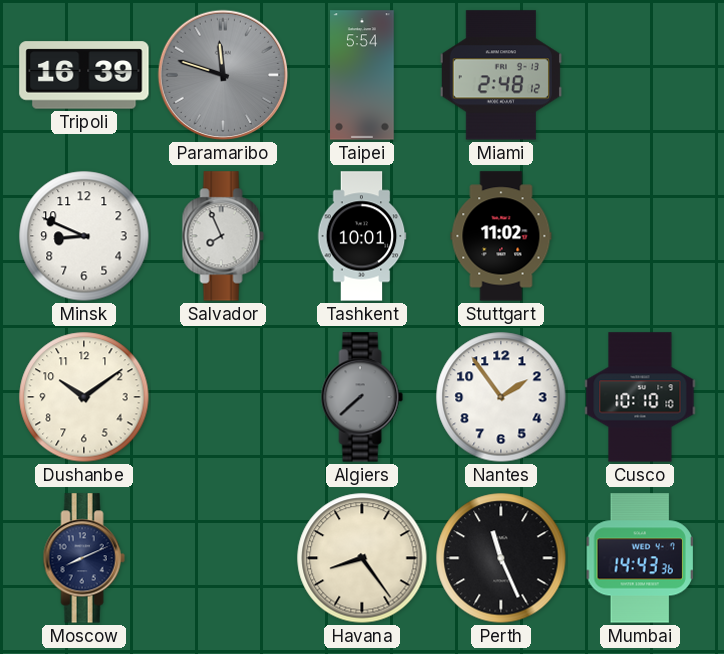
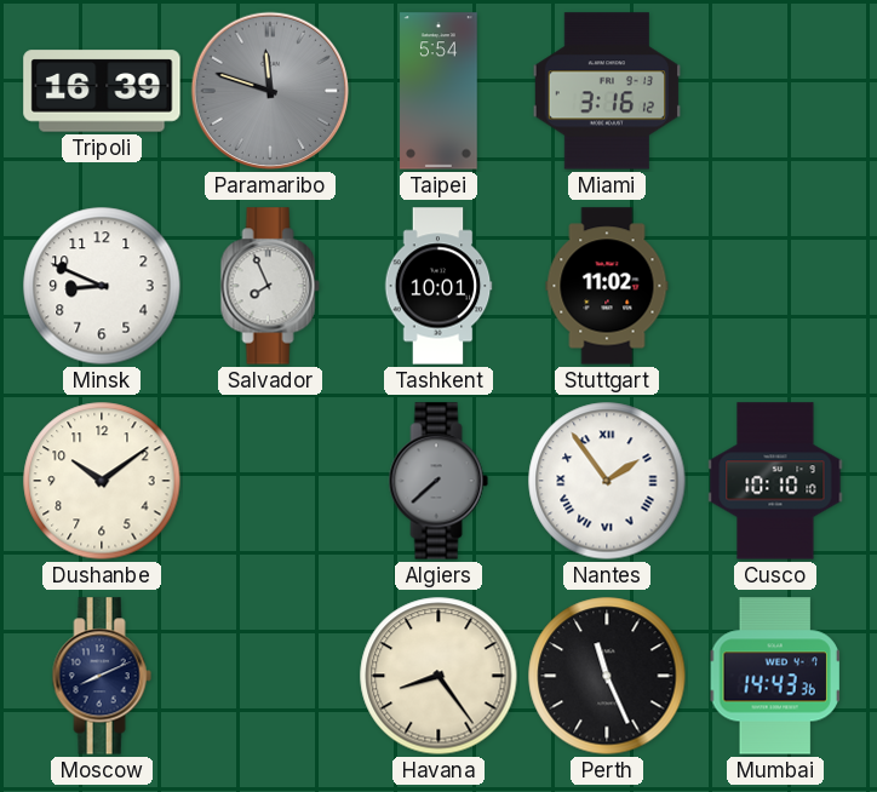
Miami: 2:48 -> 3:16
Nantes numerals: Arabic -> Roman
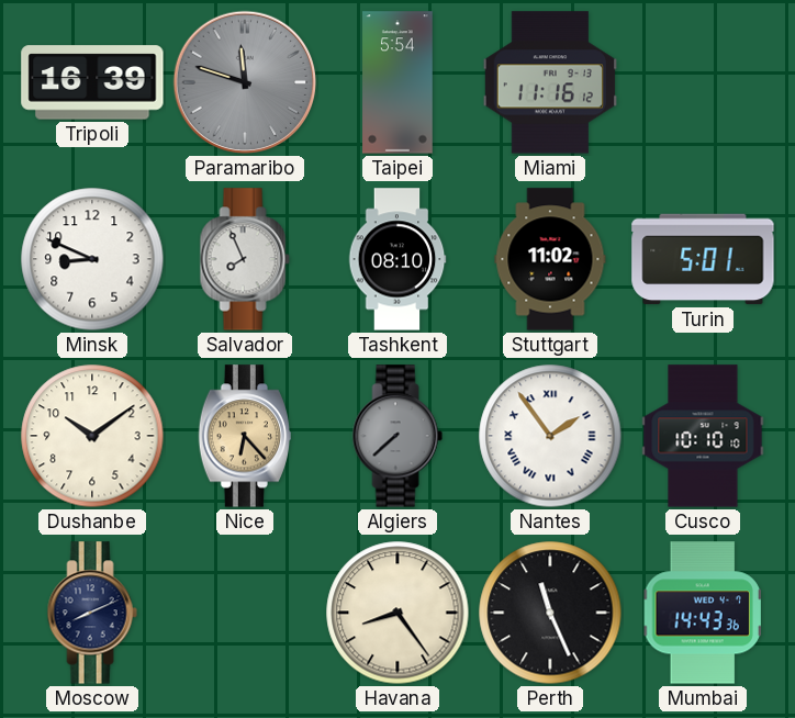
Miami: 3:16 -> 11:16
Tashkent: 10:01 -> 08:10
Turin: none -> 5:01
Nice: none -> 6:23
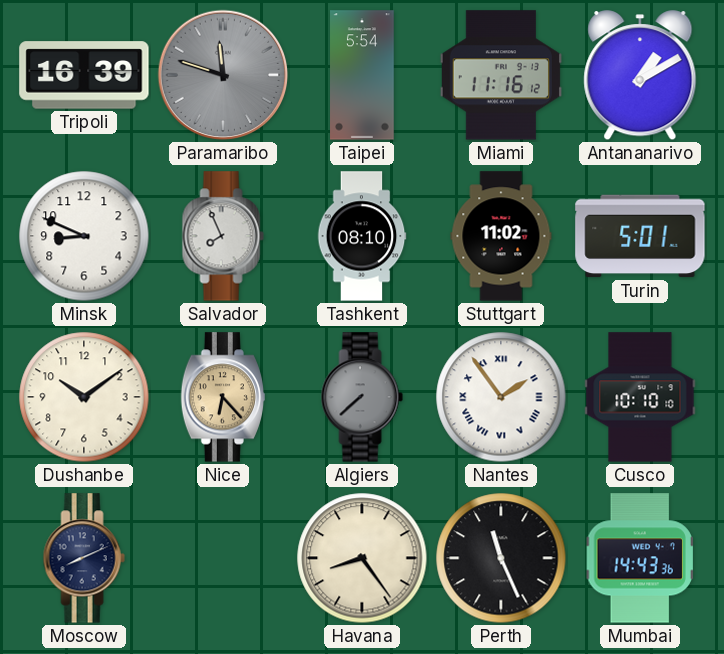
Antananarivo: none -> 1:10
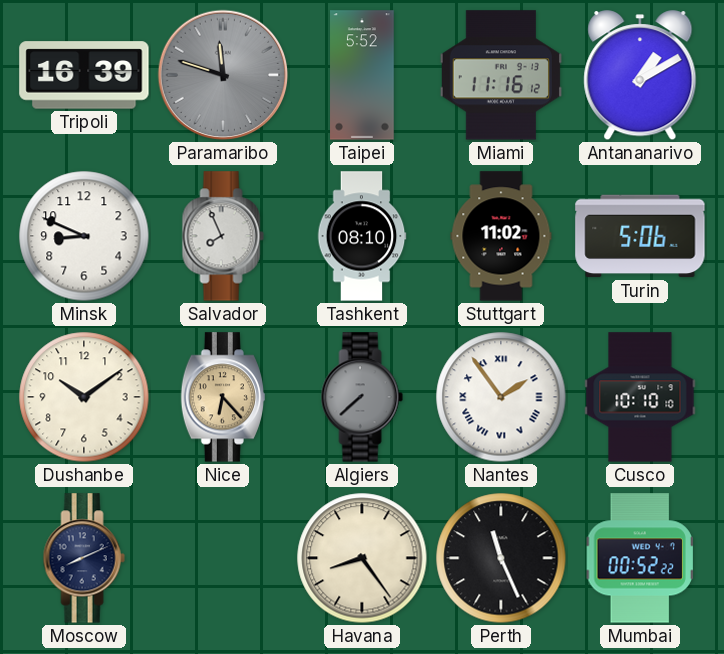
Taipei: 5:54 -> 5:52
Turin: 5:01 -> 5:06
Mumbai: 14:43 -> 00:52
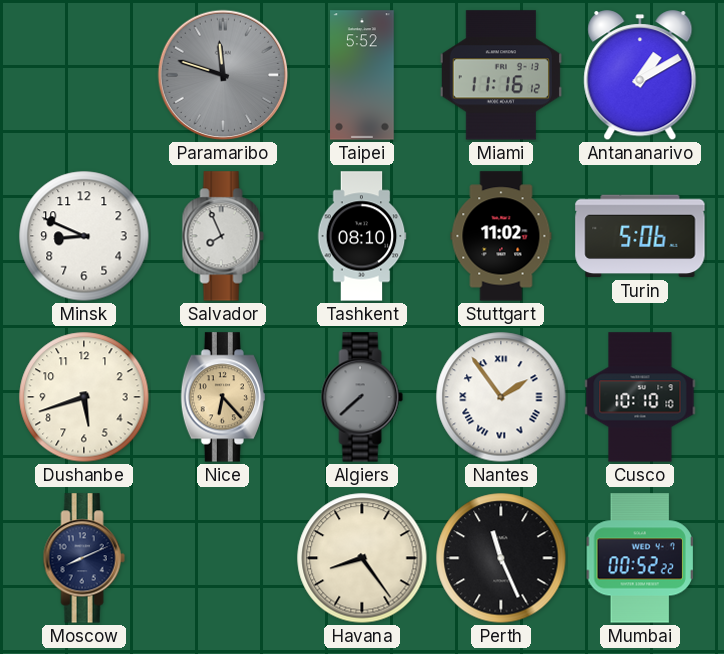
Tripoli: 16:39 -> none
Dushanbe: 10:09 -> 5:42
